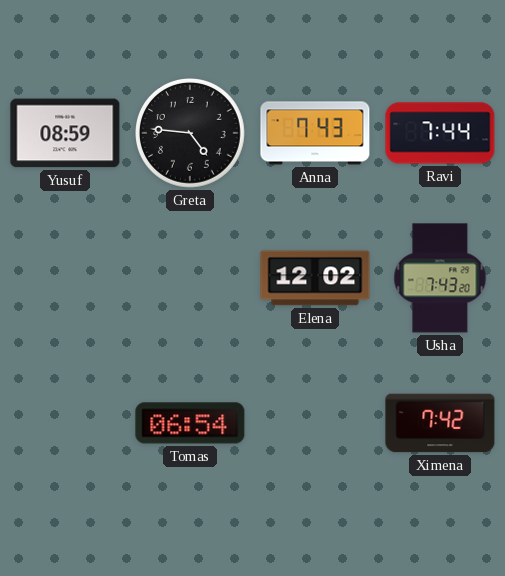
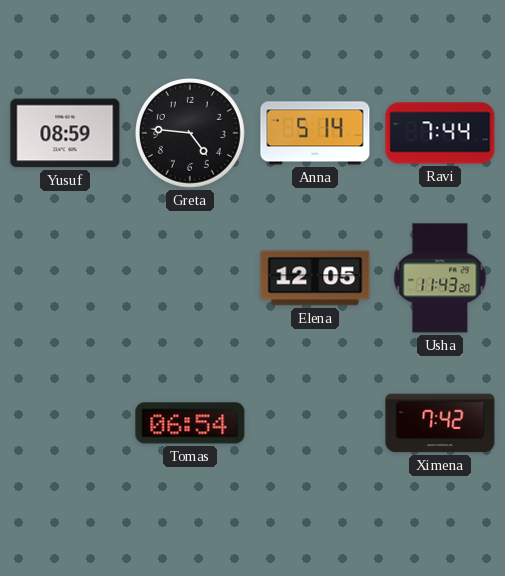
Anna: 7:43 -> 5:14
Elena: 12:02 -> 12:05
Usha: 7:43 -> 11:43
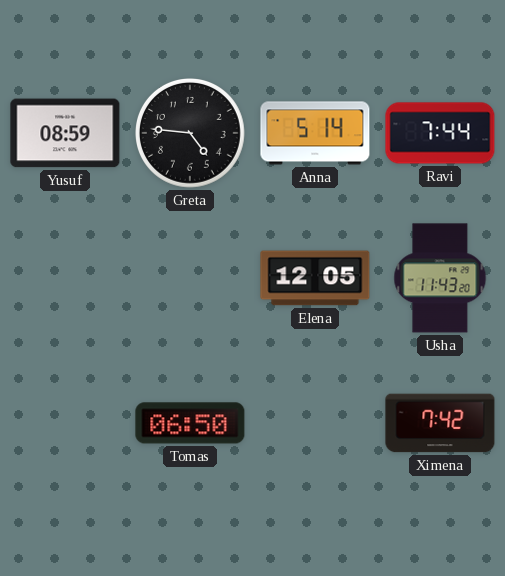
Tomas: 06:54 -> 06:50
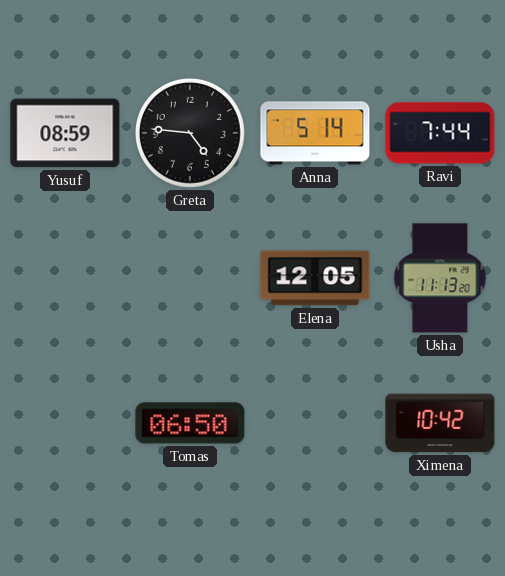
Usha: 11:43 -> 11:13
Ximena: 7:42 -> 10:42
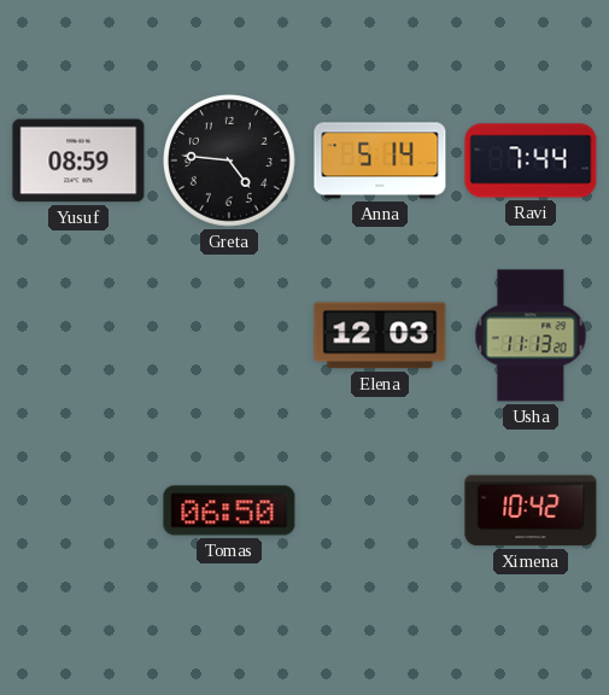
Elena: 12:05 -> 12:03
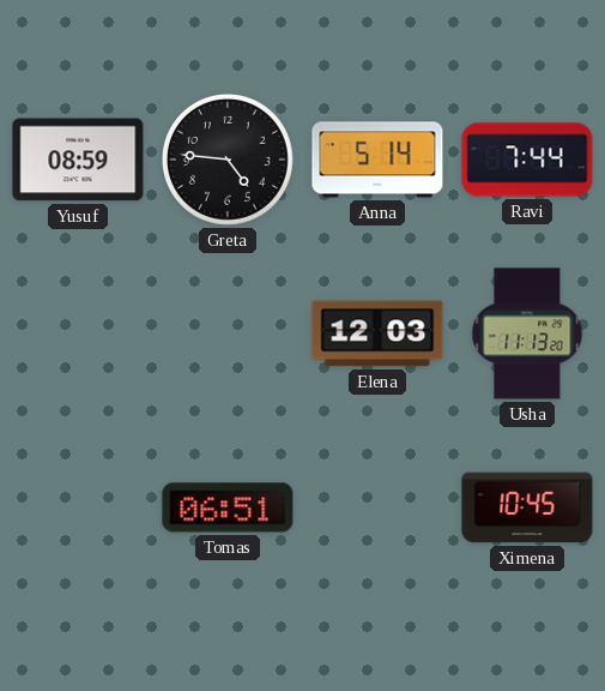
Tomas: 06:50 -> 06:51
Ximena: 10:42 -> 10:45
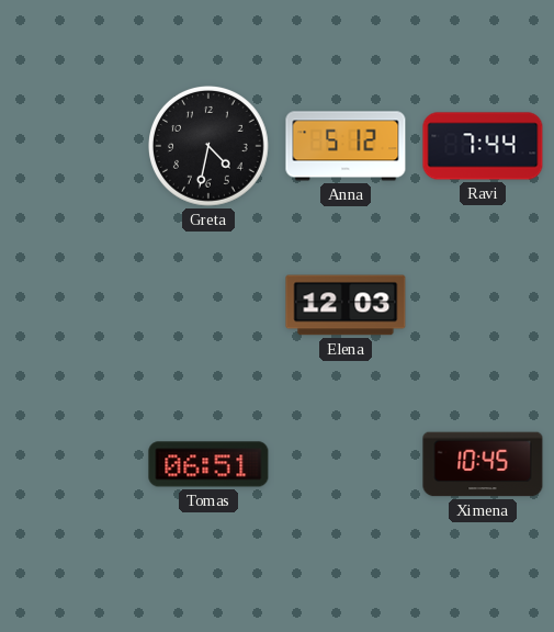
Yusuf: 08:59 -> none
Greta: 4:46 -> 4:32
Anna: 5:14 -> 5:12
Usha: 11:13 -> none
